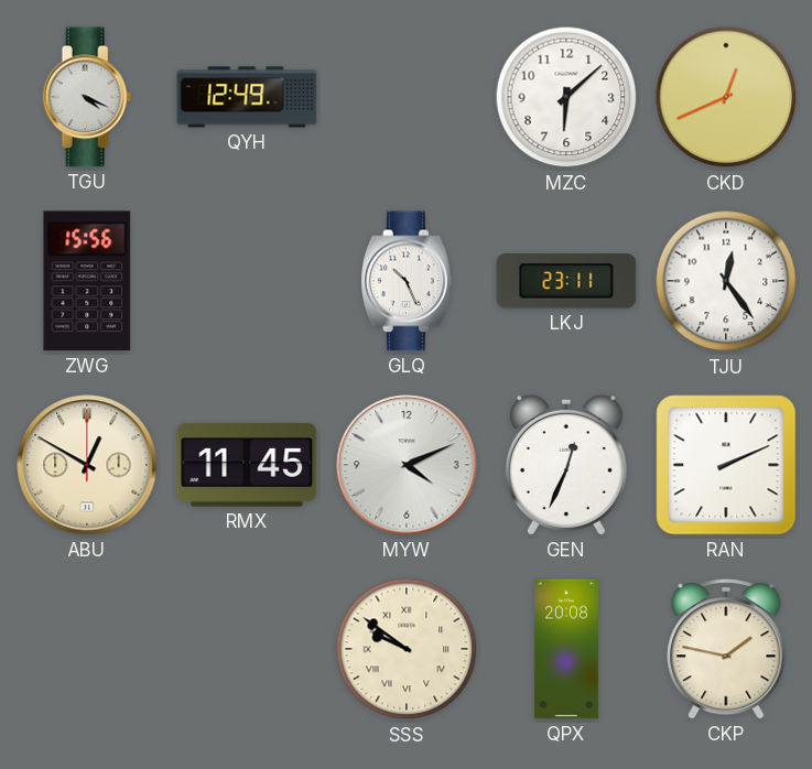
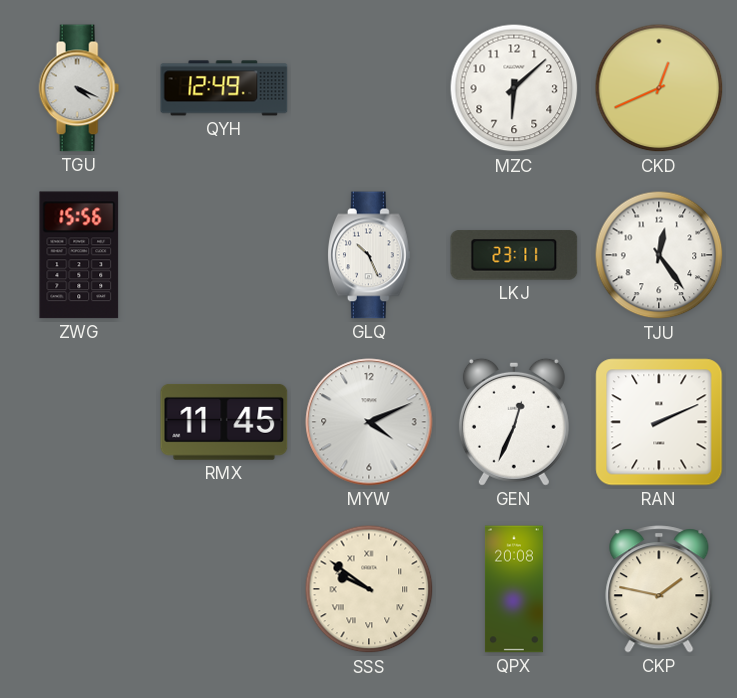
ABU: 12:50 -> none
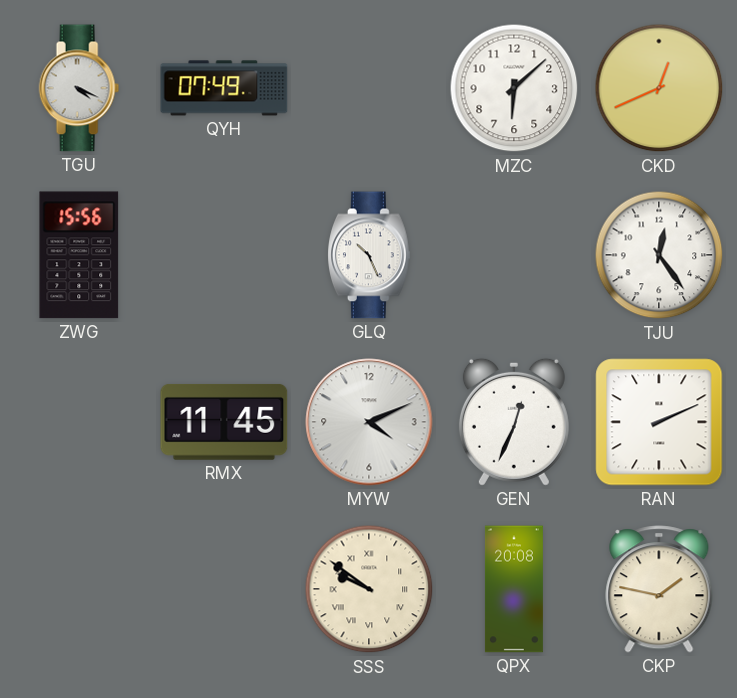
QYH: 12:49 -> 07:49
LKJ: 23:11 -> none
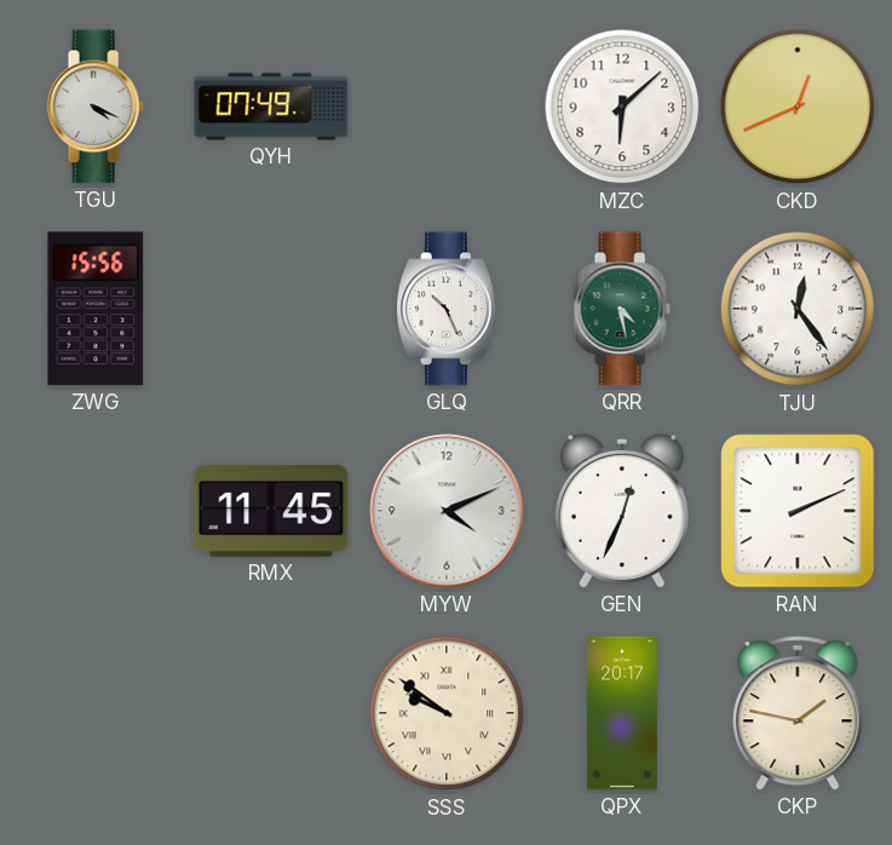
QRR: none -> 4:28
QPX: 20:08 -> 20:17
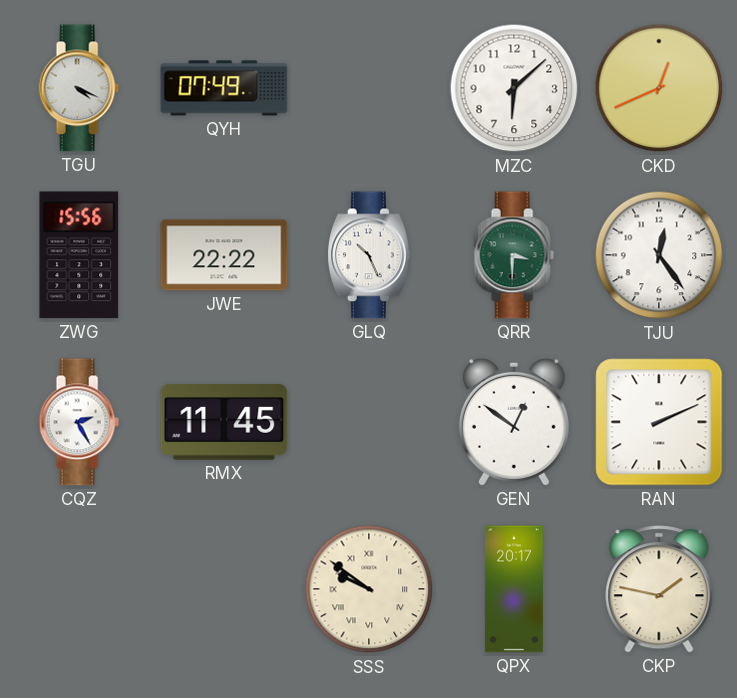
JWE: none -> 22:22
QRR: 4:28 -> 3:30
CQZ: none -> 2:25
MYW: 4:11 -> none
GEN: 12:34 -> 12:51
